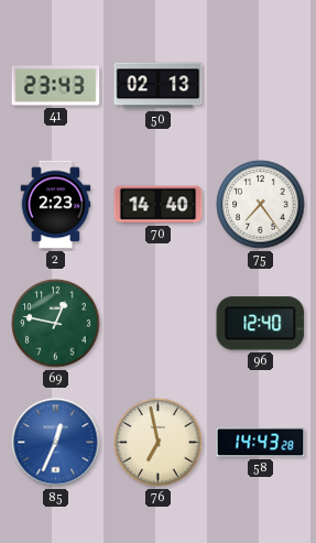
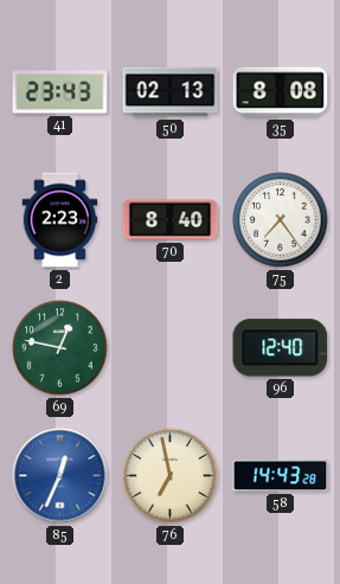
35: none -> 8:08
70: 14:40 -> 8:40
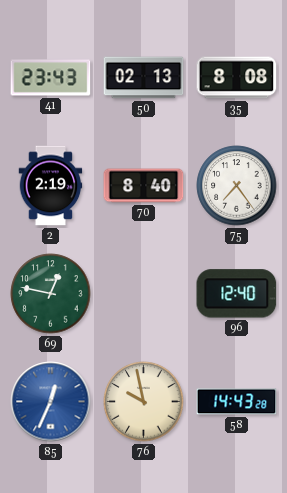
2: 2:23 -> 2:19
76: 6:58 -> 9:58
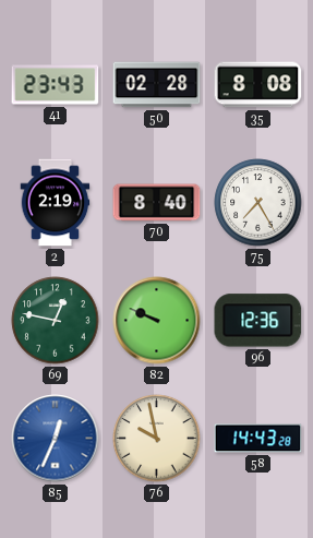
50: 02:13 -> 02:28
75: 7:24 -> 7:25
82: none -> 9:49
96: 12:40 -> 12:36
